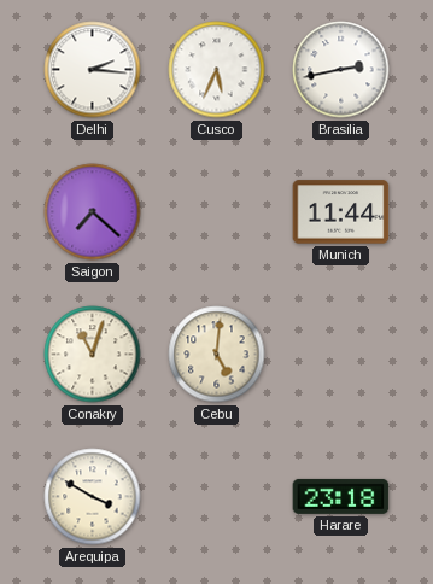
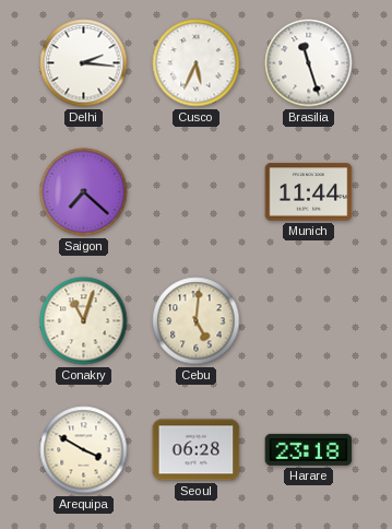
Brasilia: 2:43 -> 11:27
Seoul: none -> 06:28
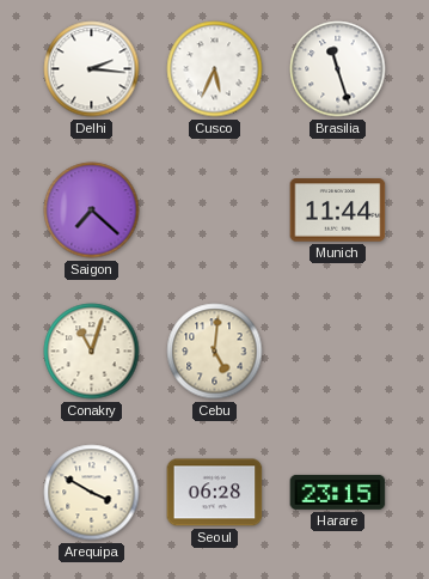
Harare: 23:18 -> 23:15
